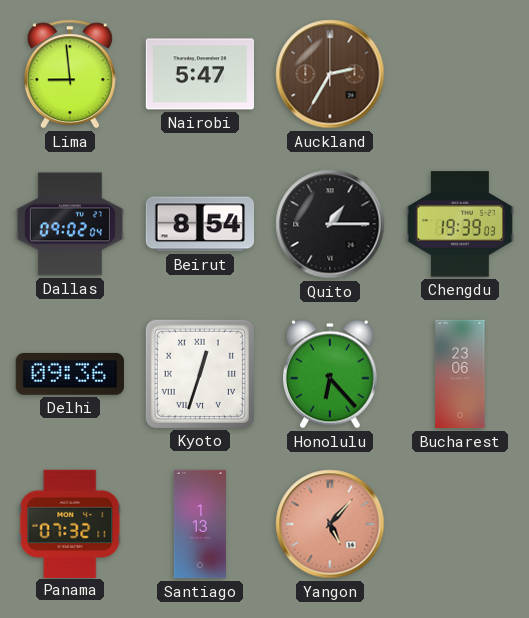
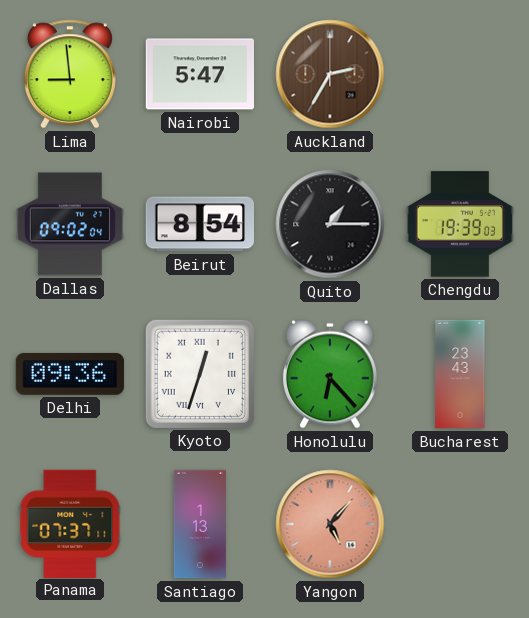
Bucharest: 23:06 -> 23:43
Panama: 07:32 -> 07:37
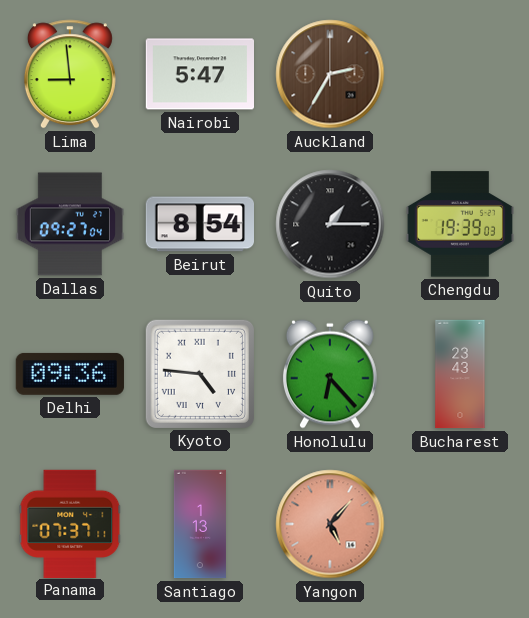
Dallas: 09:02 -> 09:27
Kyoto: 12:33 -> 4:46
